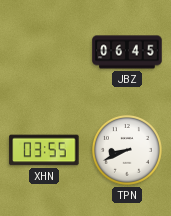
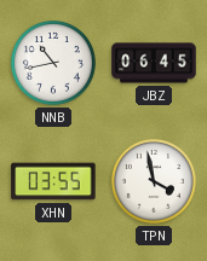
NNB: none -> 10:43
TPN: 8:41 -> 3:58
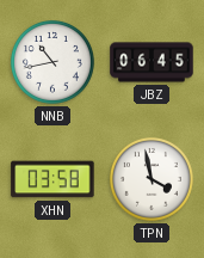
XHN: 03:55 -> 03:58
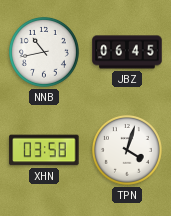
TPN: 3:58 -> 4:03
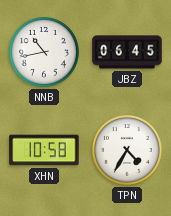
XHN: 03:58 -> 10:58
TPN: 4:03 -> 4:35
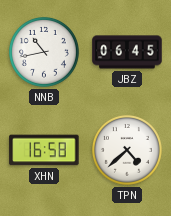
XHN: 10:58 -> 16:58
TPN: 4:35 -> 4:38
